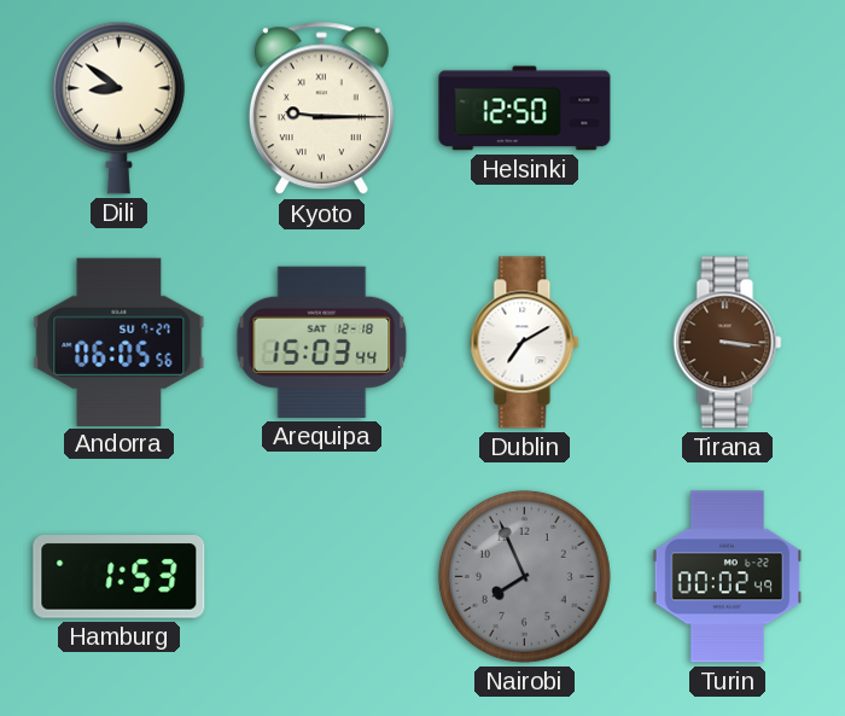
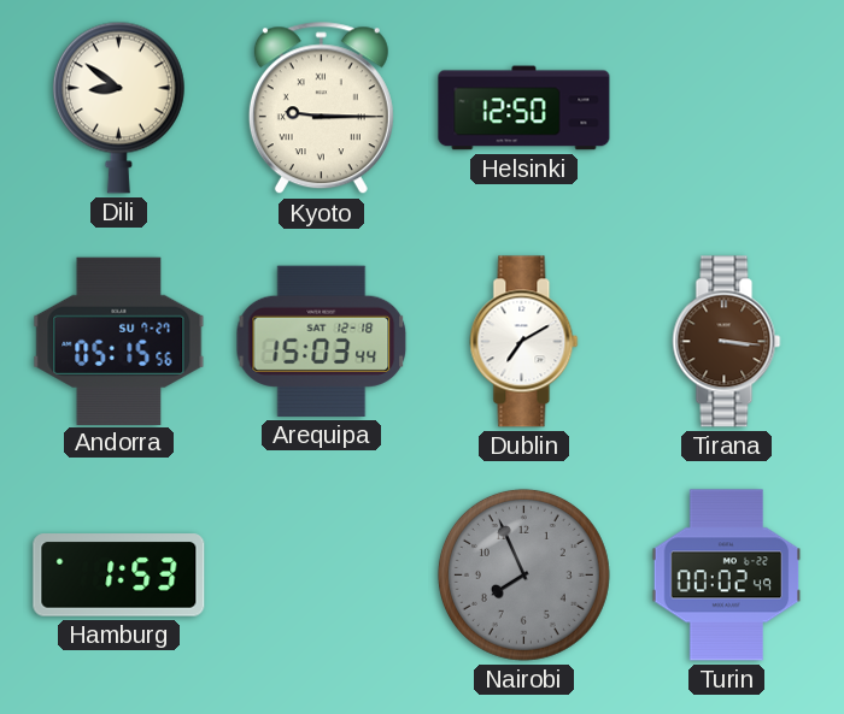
Andorra: 06:05 -> 05:15
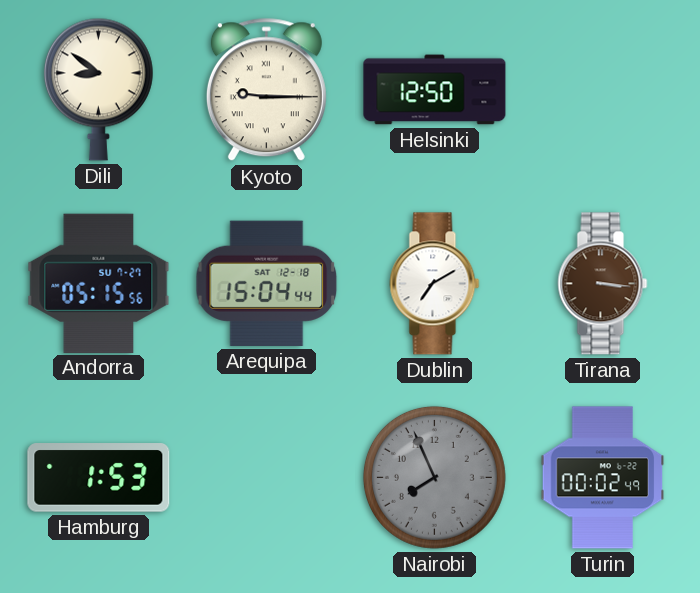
Arequipa: 15:03 -> 15:04
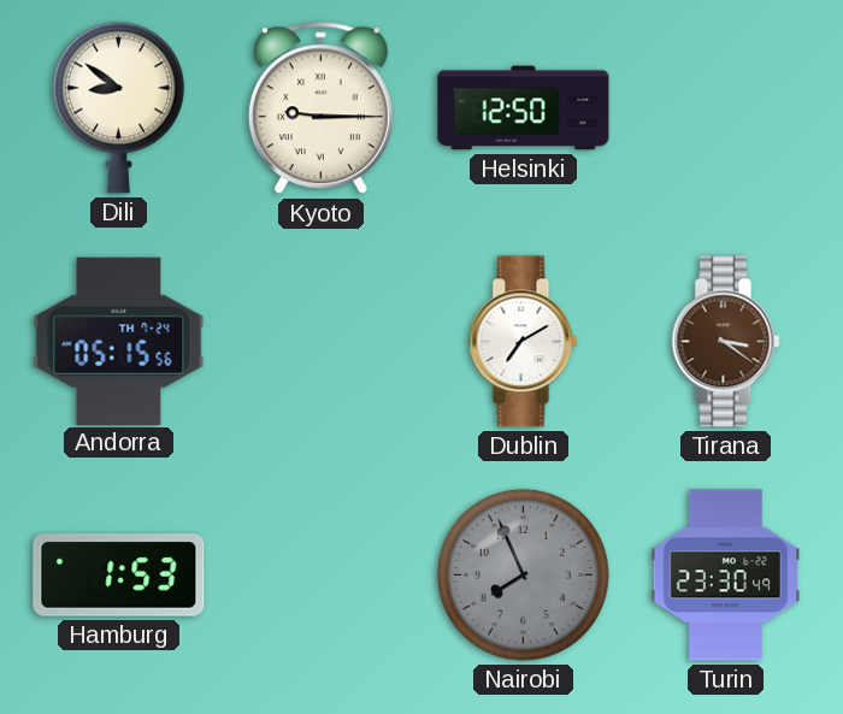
Andorra date: SU 7-27 -> TH 7-24
Arequipa: 15:04 -> none
Tirana: 3:16 -> 3:21
Turin: 00:02 -> 23:30
